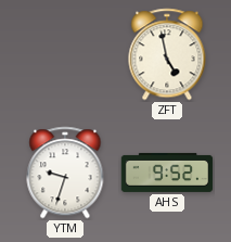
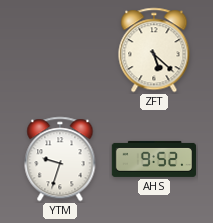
ZFT: 4:58 -> 5:22
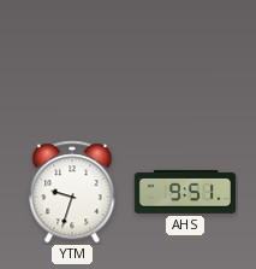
ZFT: 5:22 -> none
AHS: 9:52 -> 9:51
